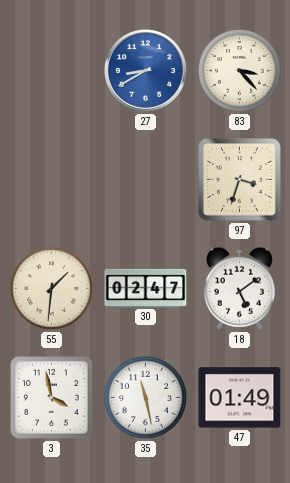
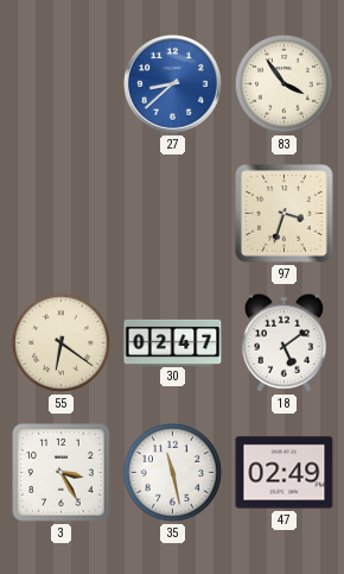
27: 8:40 -> 8:38
83: 3:23 -> 3:54
55: 1:31 -> 6:21
3: 3:58 -> 3:25
47: 01:49 -> 02:49
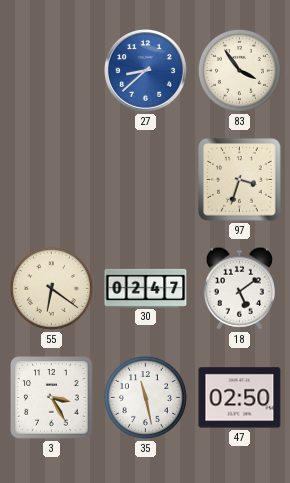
47: 02:49 -> 02:50
